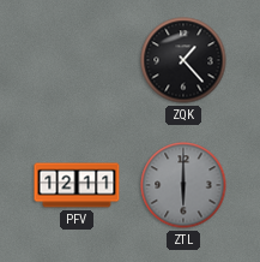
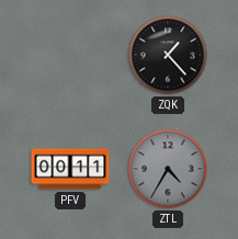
PFV: 12:11 -> 00:11
ZTL: 6:00 -> 4:35
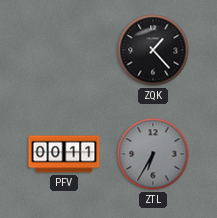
ZTL: 4:35 -> 6:35
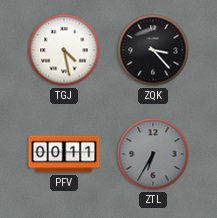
TGJ: none -> 4:28
ZQK: 1:23 -> 3:23
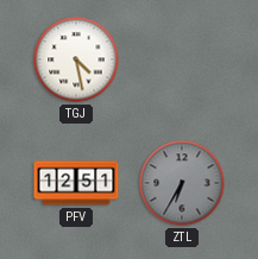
ZQK: 3:23 -> none
PFV: 00:11 -> 12:51
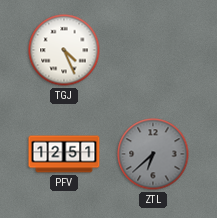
TGJ: 4:28 -> 4:26
ZTL: 6:35 -> 6:38
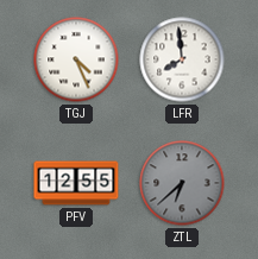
LFR: none -> 7:59
PFV: 12:51 -> 12:55
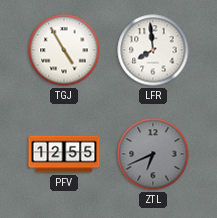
TGJ: 4:26 -> 4:55
ZTL: 6:38 -> 6:41
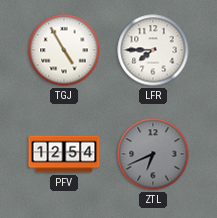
LFR: 7:59 -> 7:45
PFV: 12:55 -> 12:54
